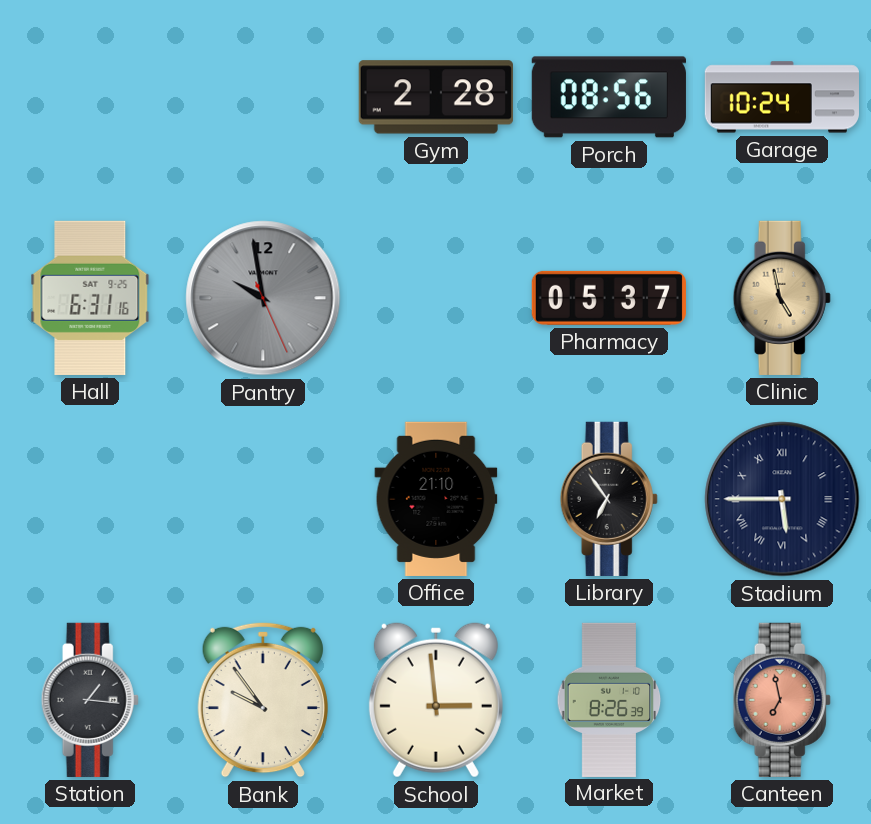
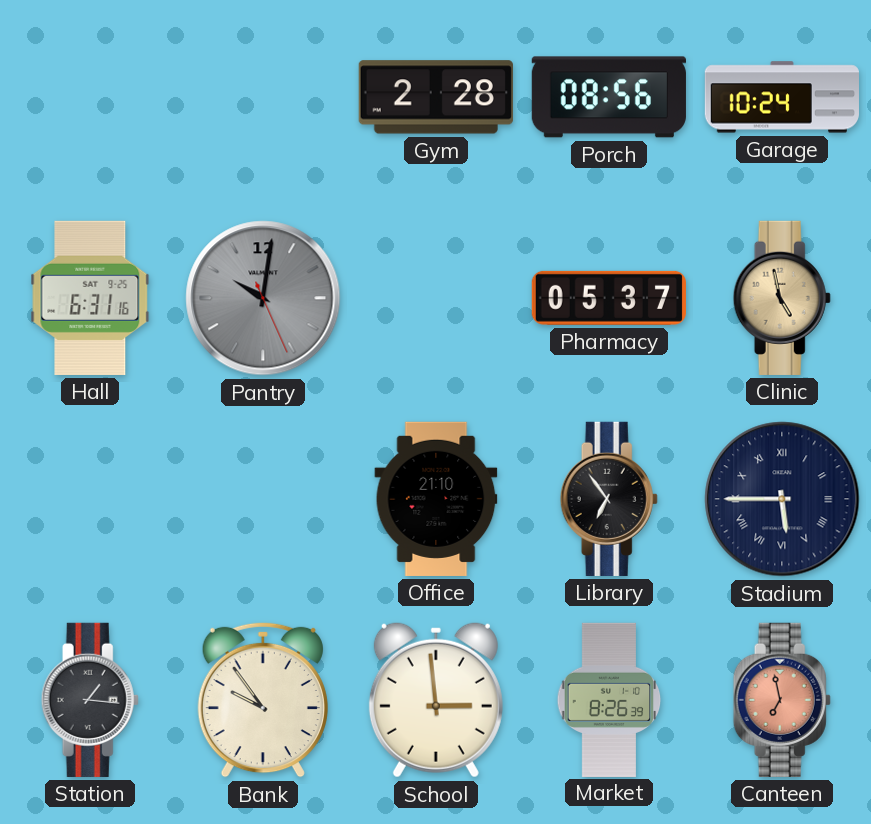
Pantry: 9:58 -> 10:01
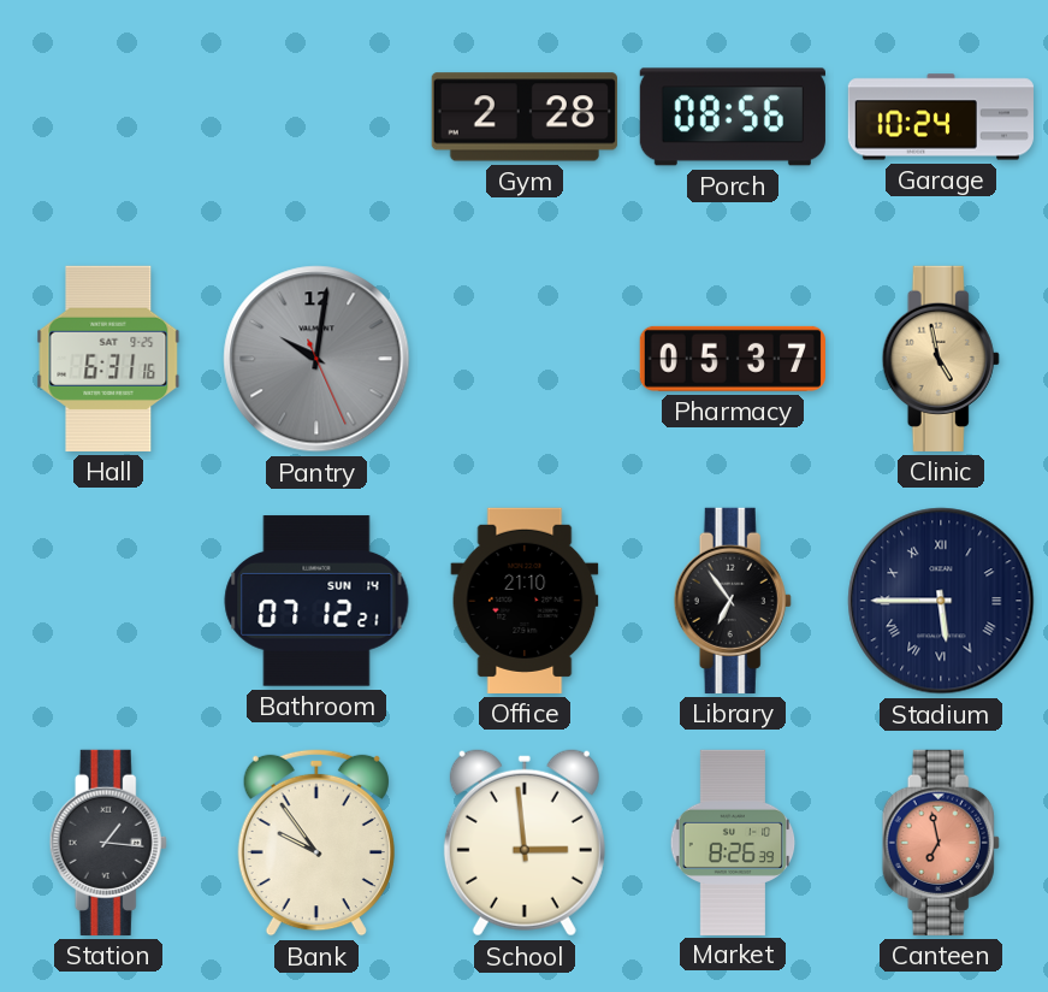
Bathroom: none -> 07:12
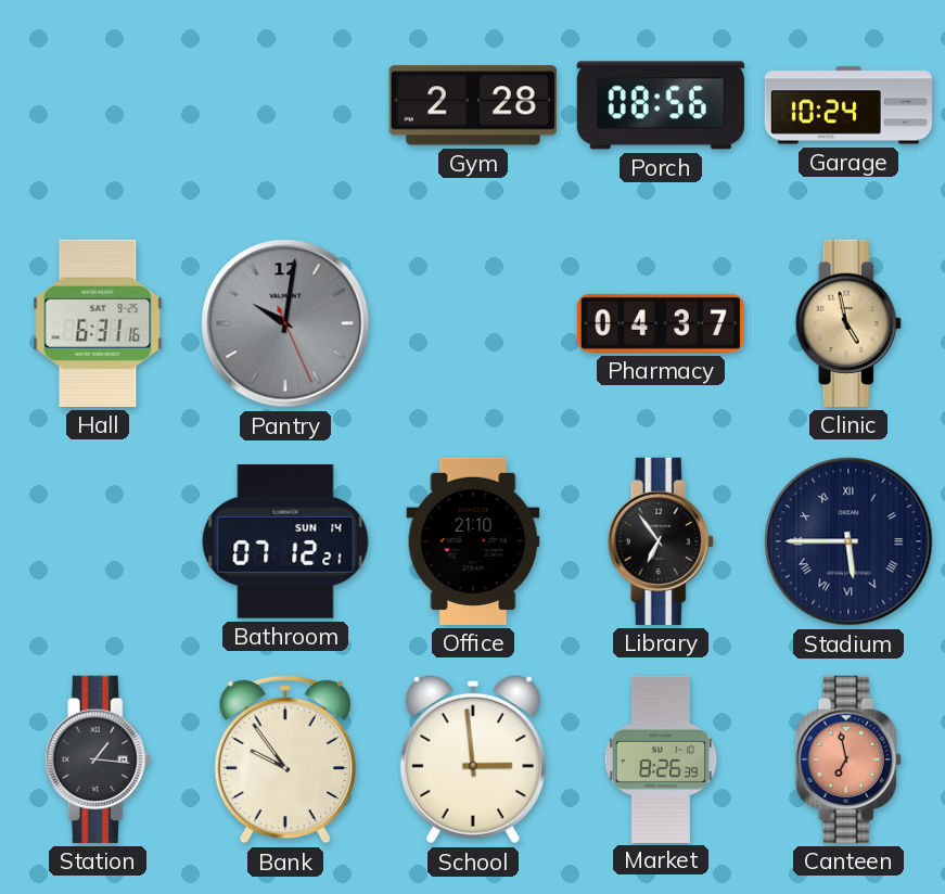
Pharmacy: 05:37 -> 04:37
